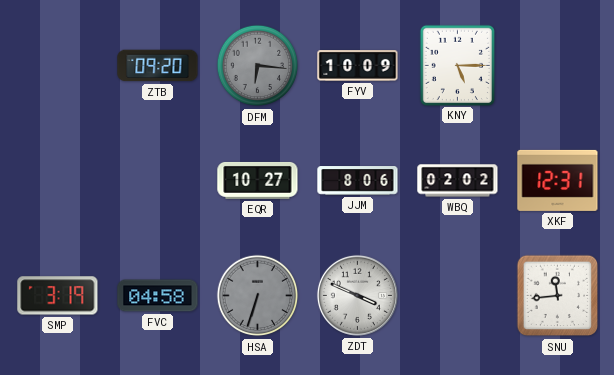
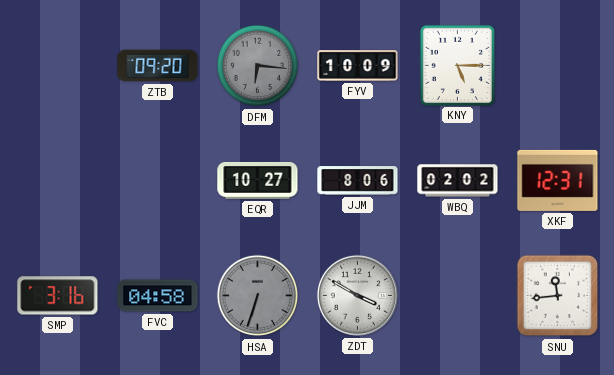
SMP: 3:19 -> 3:16
ZDT: 3:49 -> 3:50
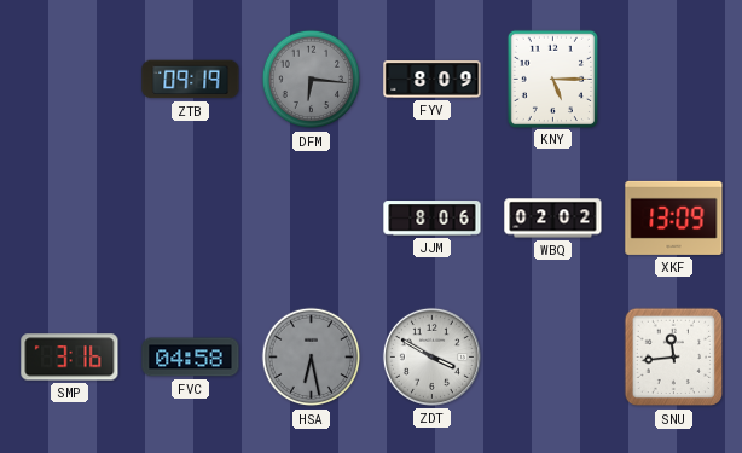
ZTB: 09:20 -> 09:19
FYV: 10:09 -> 8:09
EQR: 10:27 -> none
XKF: 12:31 -> 13:09
HSA: 6:33 -> 6:28
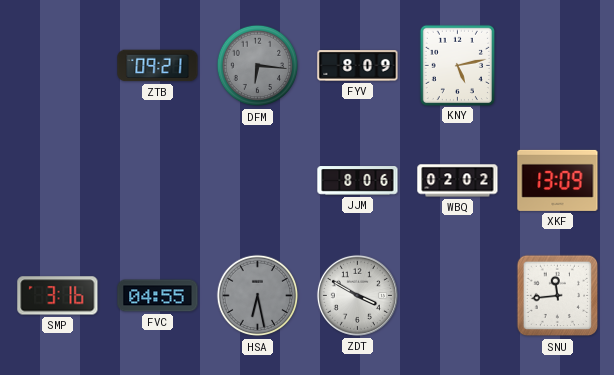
ZTB: 09:19 -> 09:21
KNY: 5:15 -> 5:13
FVC: 04:58 -> 04:55
